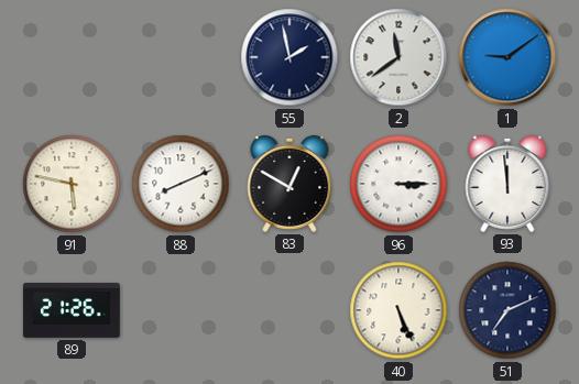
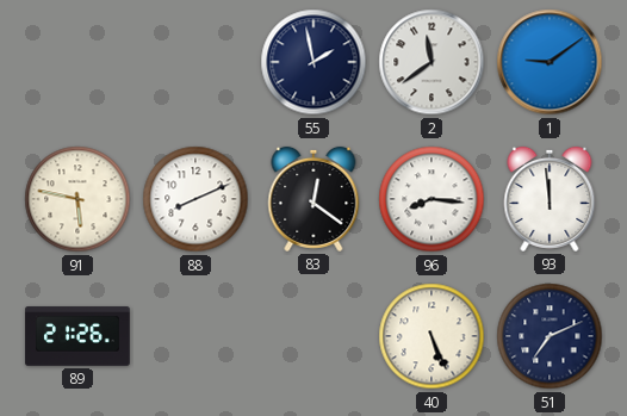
83: 12:50 -> 12:21
96: 3:15 -> 8:16
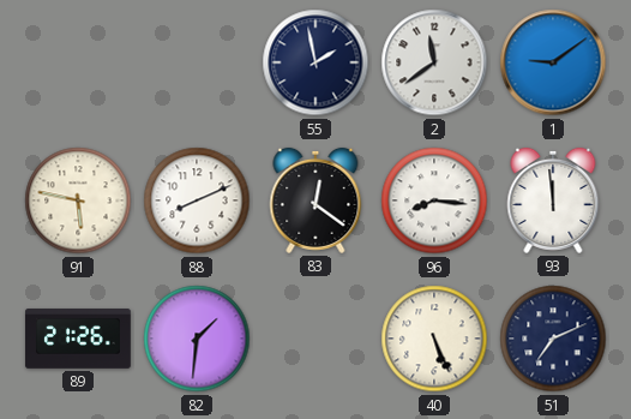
82: none -> 1:31
